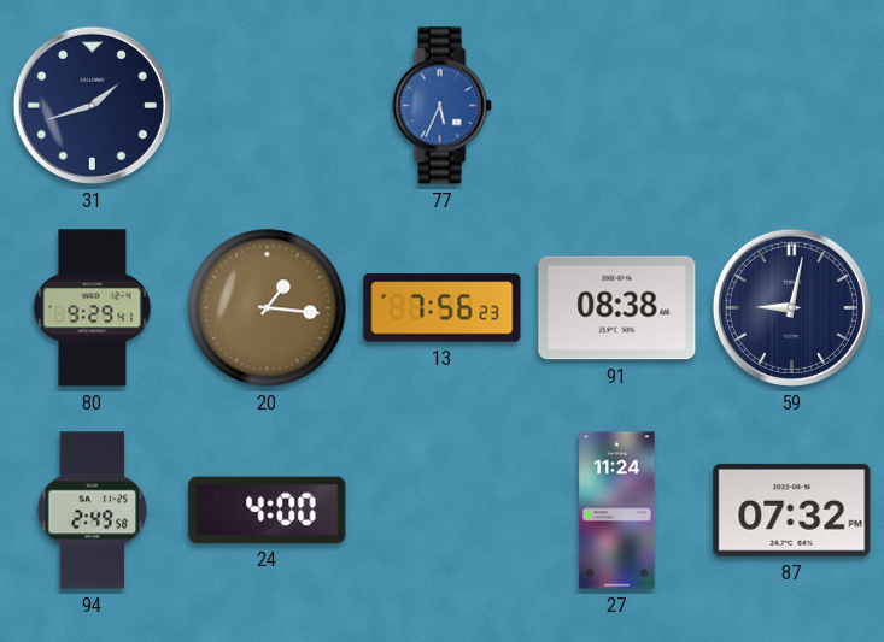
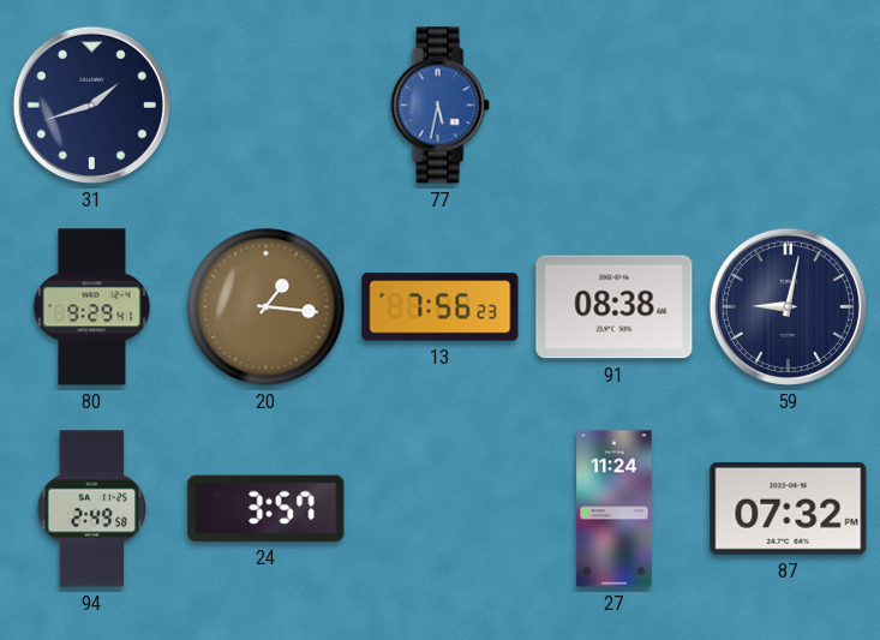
77: 5:34 -> 5:32
24: 4:00 -> 3:57
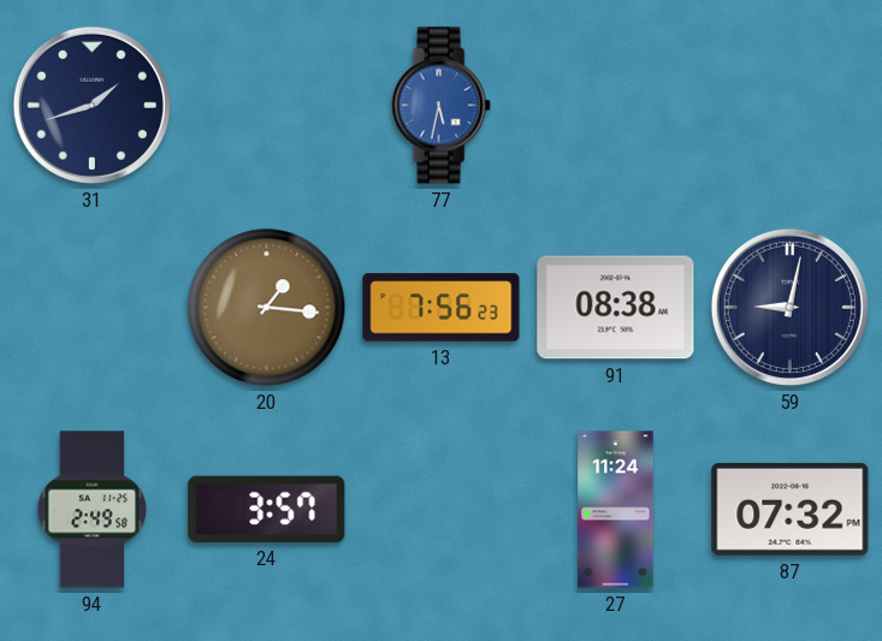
80: 9:29 -> none
